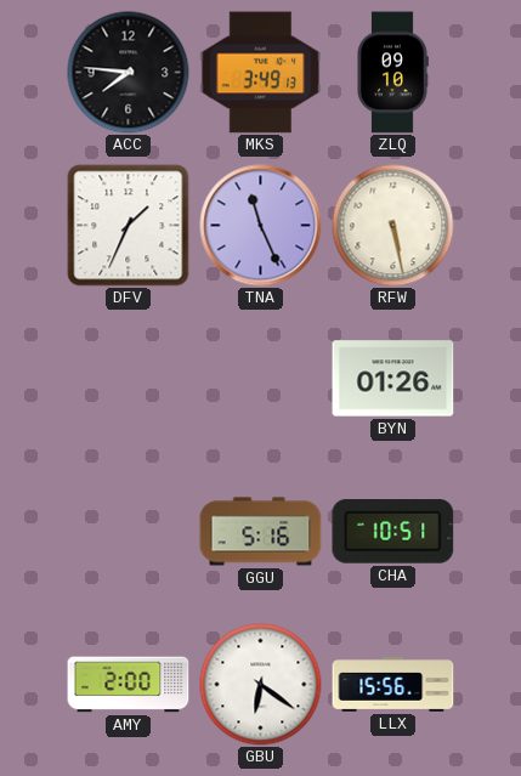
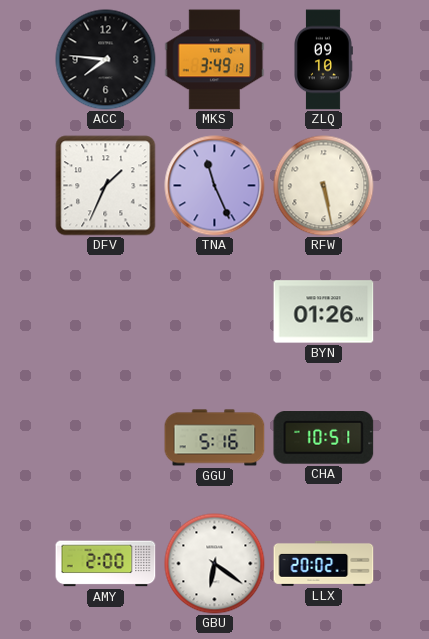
LLX: 15:56 -> 20:02
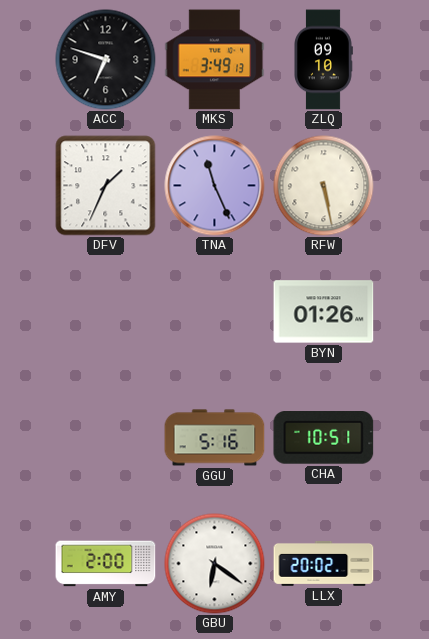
ACC: 7:46 -> 6:48
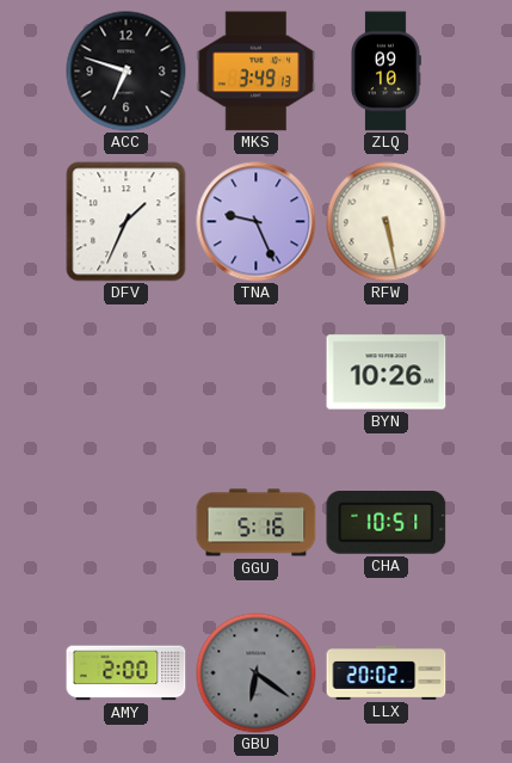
TNA: 11:26 -> 9:26
BYN: 01:26 -> 10:26
GBU dial: white -> grey
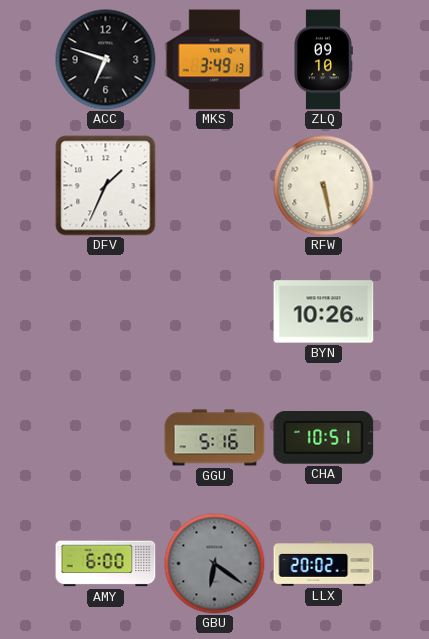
TNA: 9:26 -> none
AMY: 2:00 -> 6:00
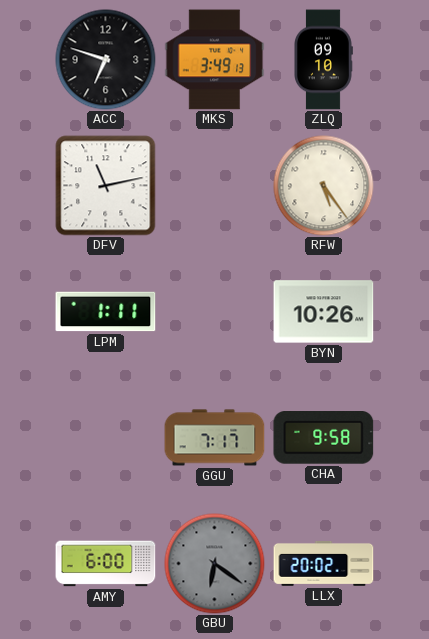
DFV: 1:34 -> 11:13
RFW: 5:28 -> 5:24
LPM: none -> 1:11
GGU: 5:16 -> 7:17
CHA: 10:51 -> 9:58
